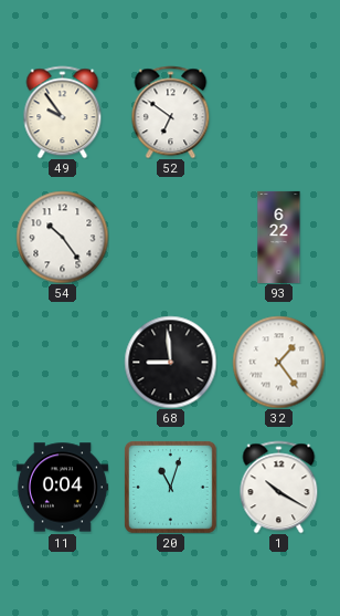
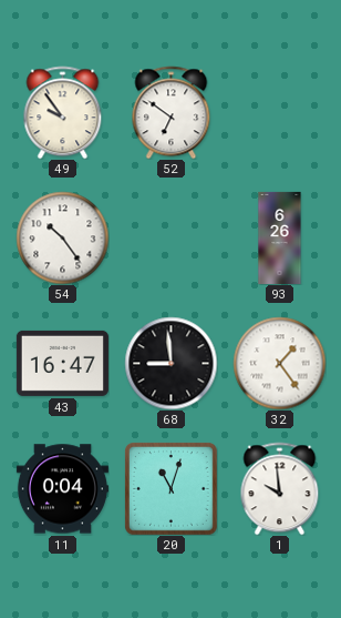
93: 6:22 -> 6:26
43: none -> 16:47
1: 10:20 -> 9:59
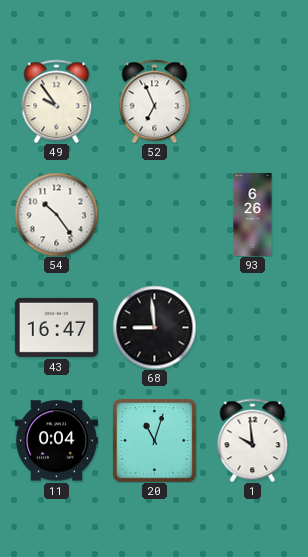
52: 6:51 -> 6:56
32: 1:24 -> none
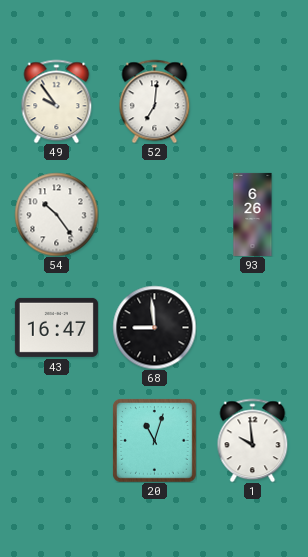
52: 6:56 -> 7:01
11: 0:04 -> none
